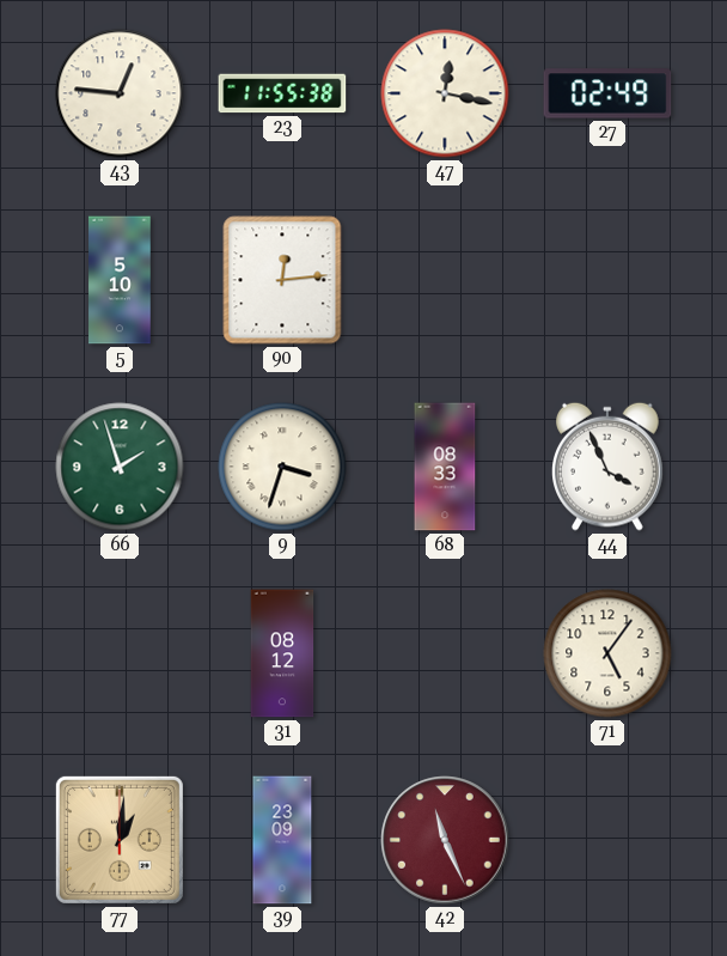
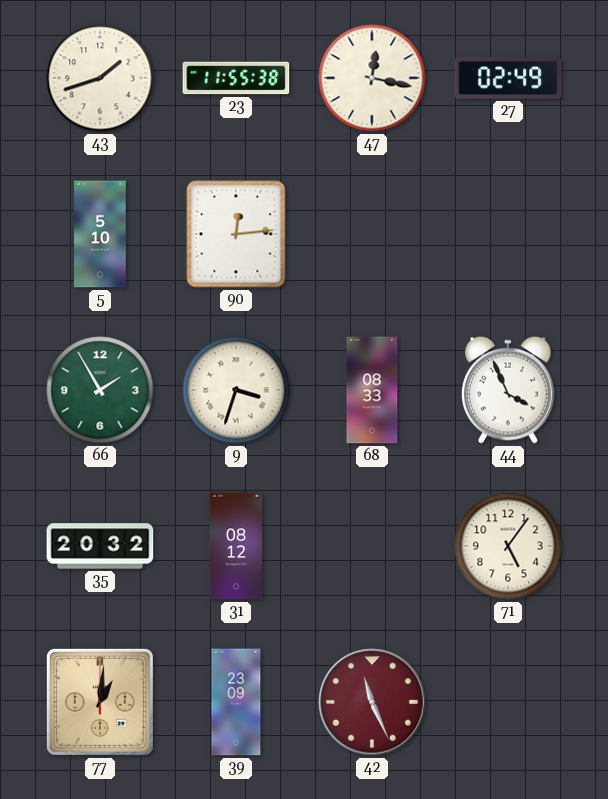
43: 12:46 -> 1:42
66: 1:57 -> 1:55
35: none -> 20:32
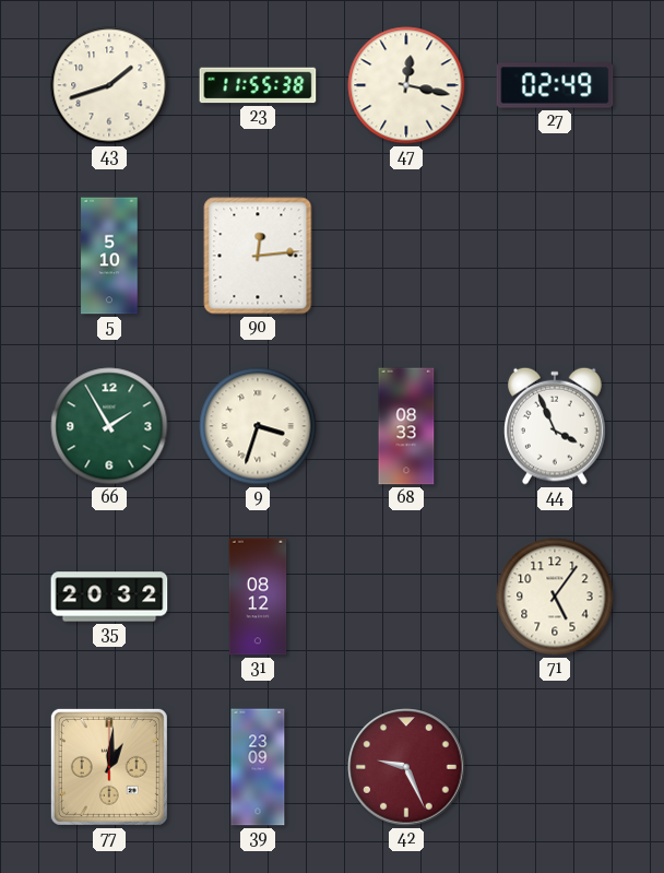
42: 11:26 -> 9:26
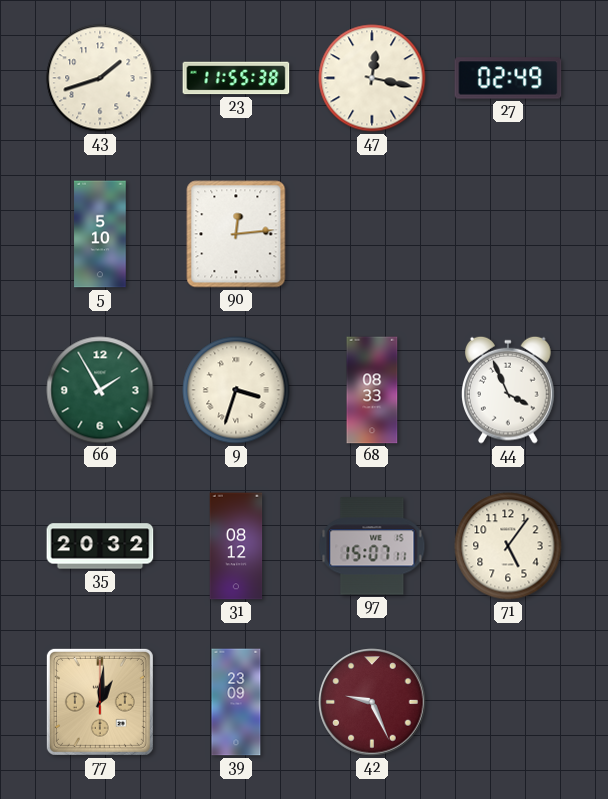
97: none -> 15:07
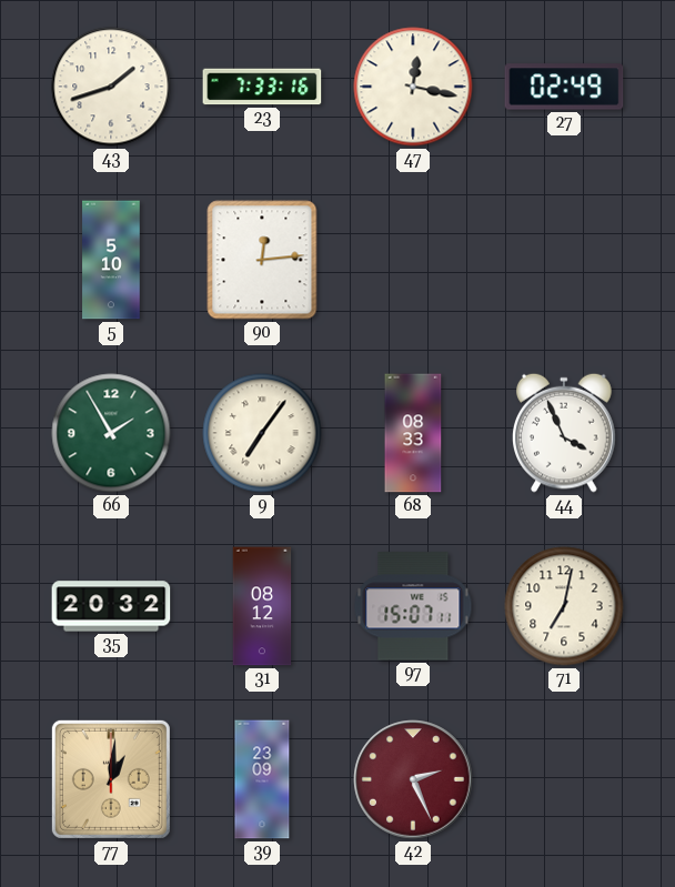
23: 11:55 -> 7:33
9: 3:33 -> 7:06
71: 5:06 -> 7:02
42: 9:26 -> 2:26
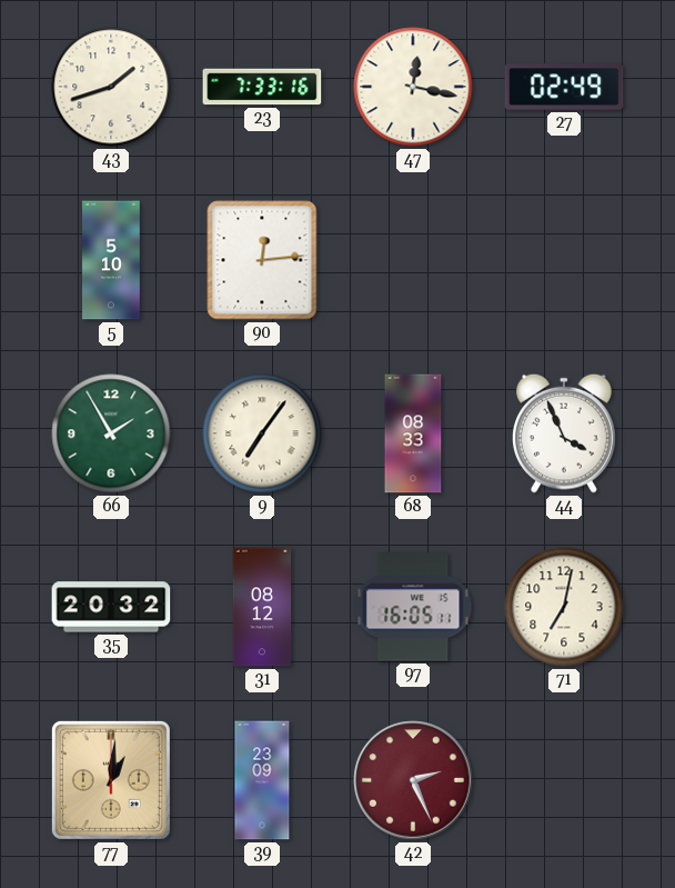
97: 15:07 -> 16:05
